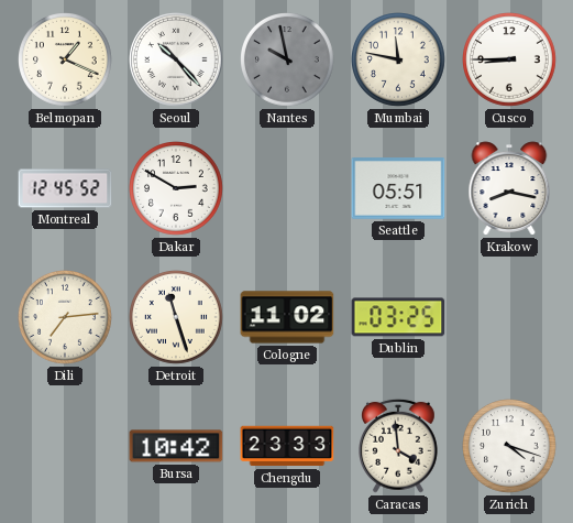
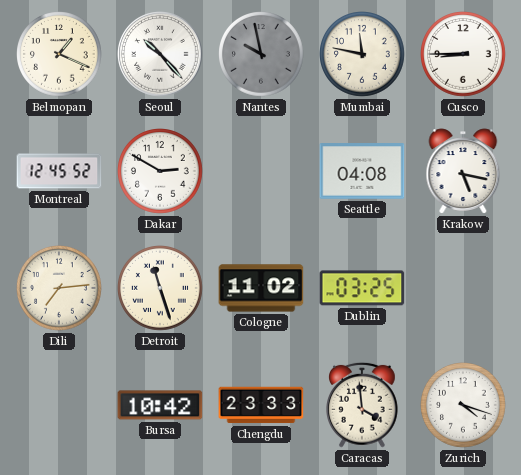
Seattle: 05:51 -> 04:08
Krakow: 8:17 -> 5:17
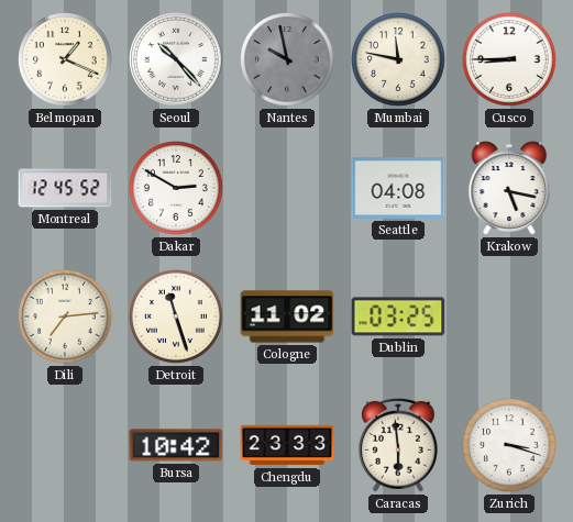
Caracas: 3:59 -> 5:59
Zurich: 4:18 -> 3:18
